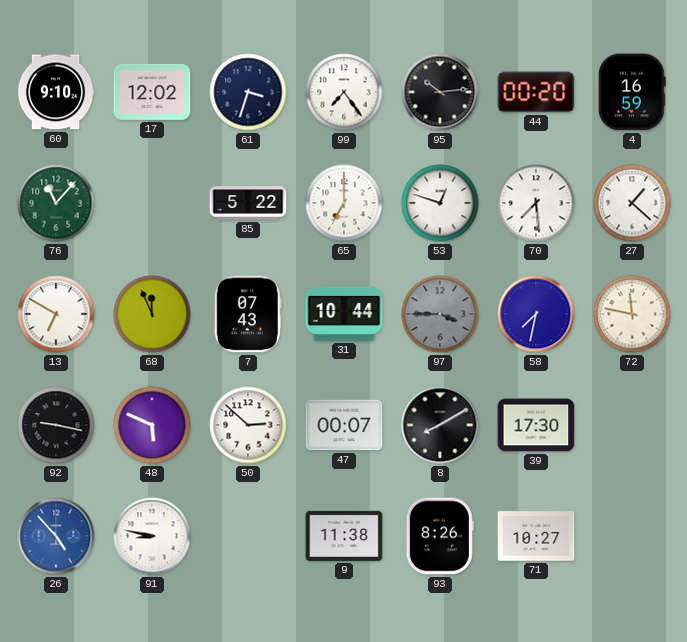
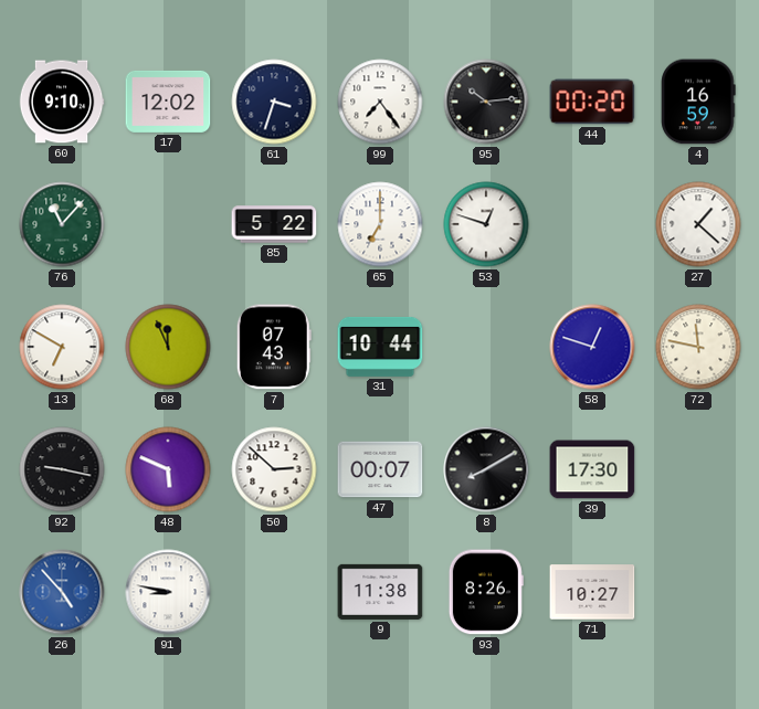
70: 7:29 -> none
97: 3:45 -> none
58: 7:32 -> 12:48
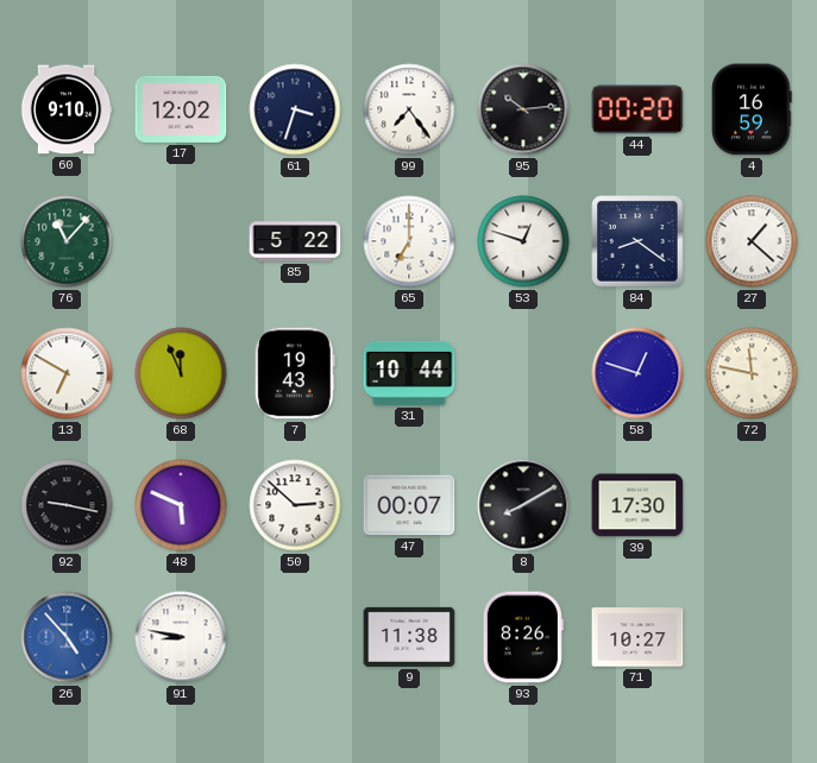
84: none -> 8:21
7: 07:43 -> 19:43
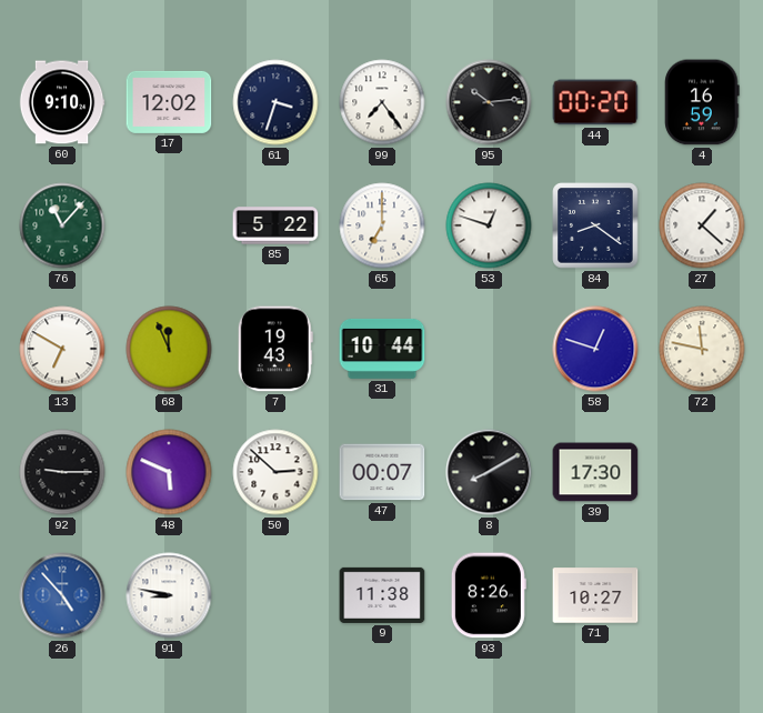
92: 9:17 -> 9:15
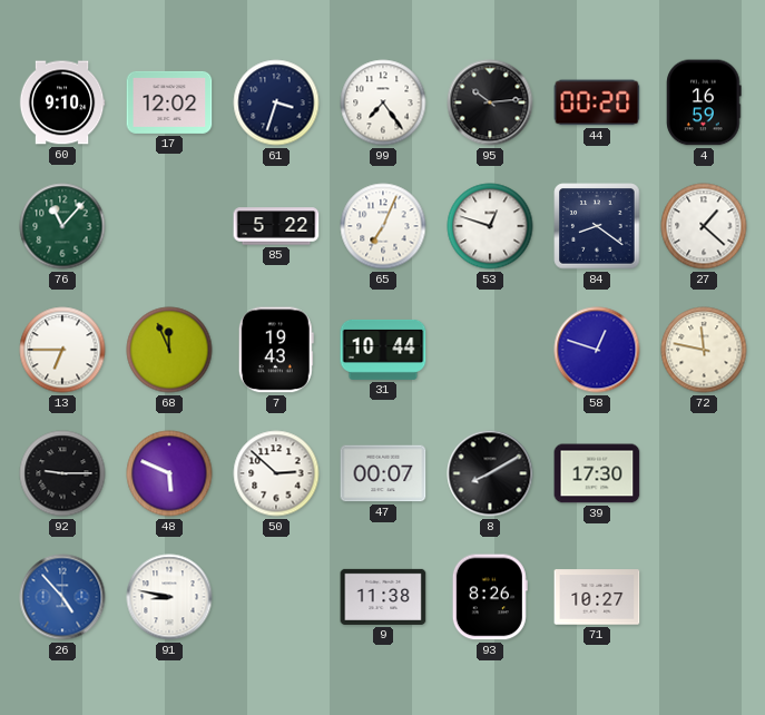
65: 7:00 -> 7:04
13: 6:50 -> 6:45
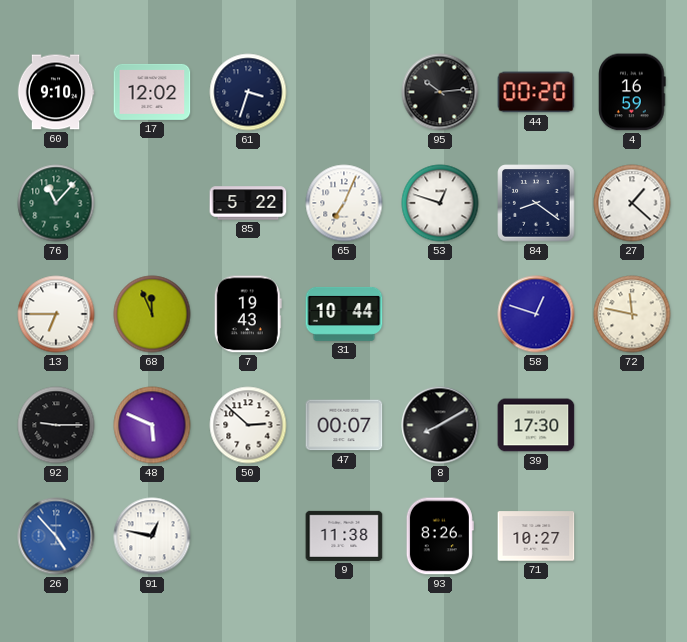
99: 7:24 -> none
91: 8:47 -> 12:47
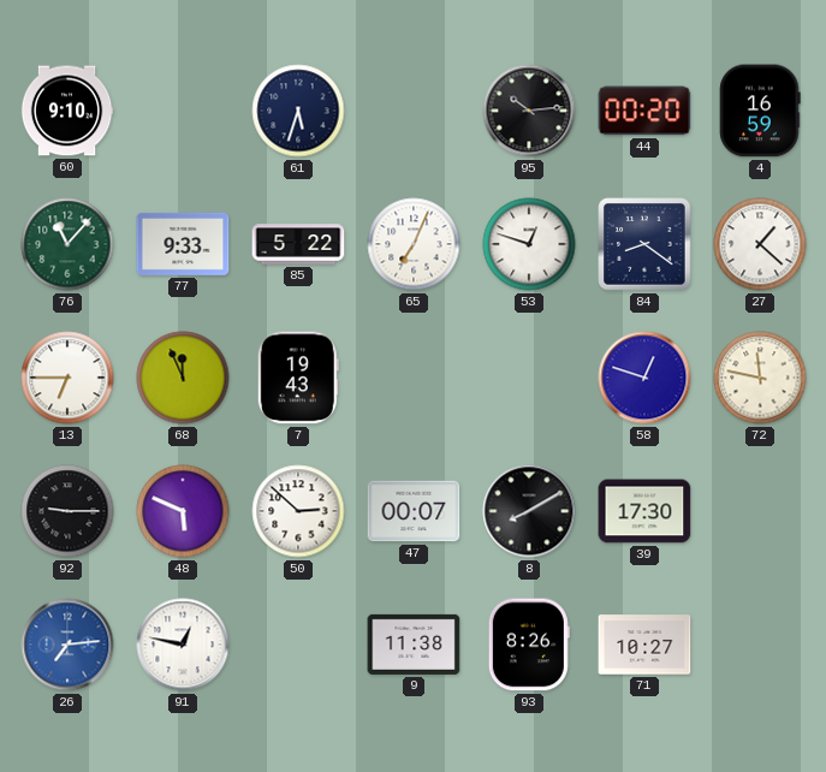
17: 12:02 -> none
61: 3:33 -> 5:33
77: none -> 9:33
31: 10:44 -> none
26: 4:53 -> 7:14
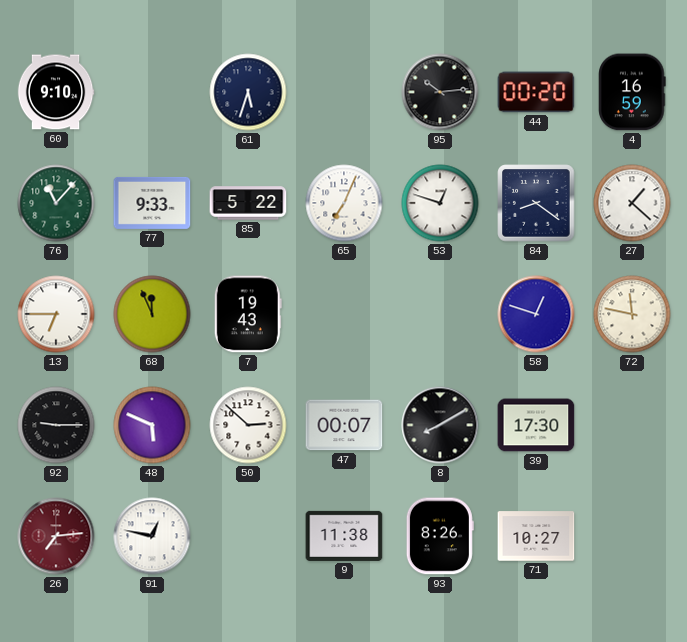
26 dial: blue -> burgundy
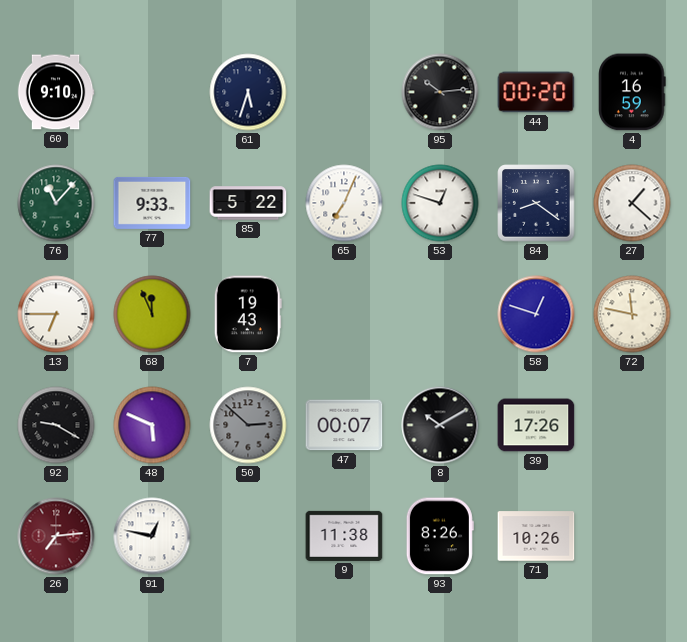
92: 9:15 -> 9:20
50 dial: white -> grey
8: 8:10 -> 10:10
39: 17:30 -> 17:26
71: 10:27 -> 10:26
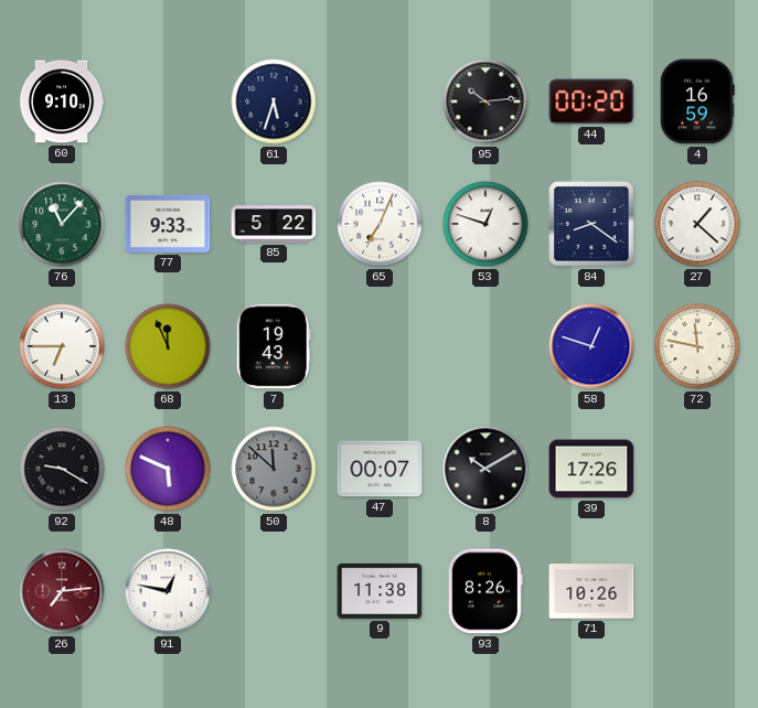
50: 2:52 -> 11:52
